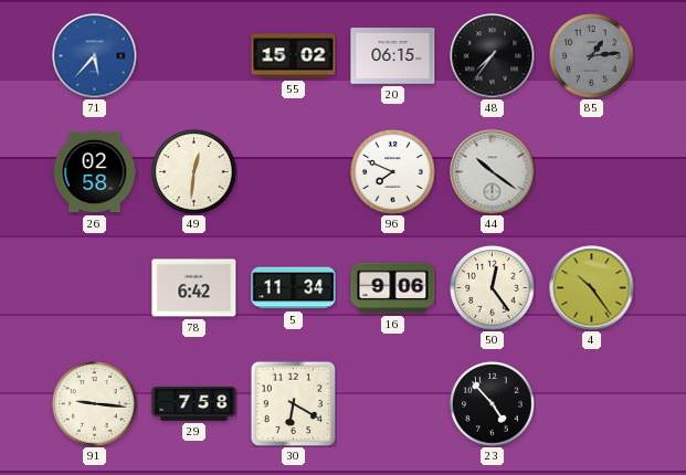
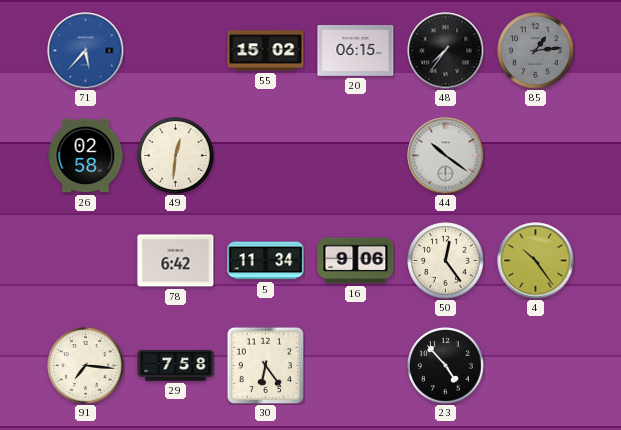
96: 7:49 -> none
91: 9:16 -> 7:16
30: 6:20 -> 6:24
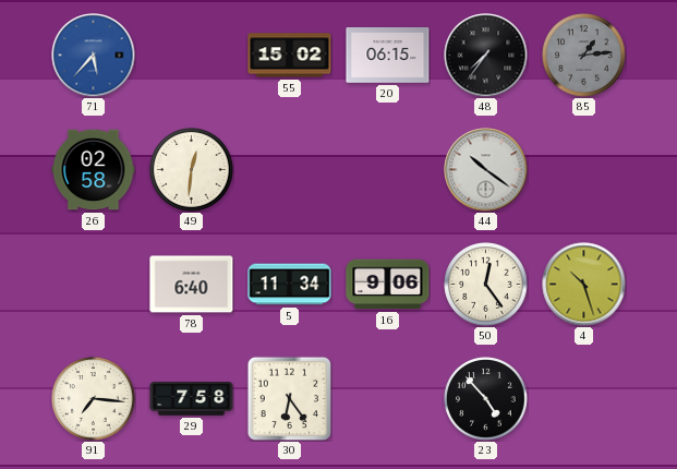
78: 6:42 -> 6:40
4: 10:24 -> 10:27
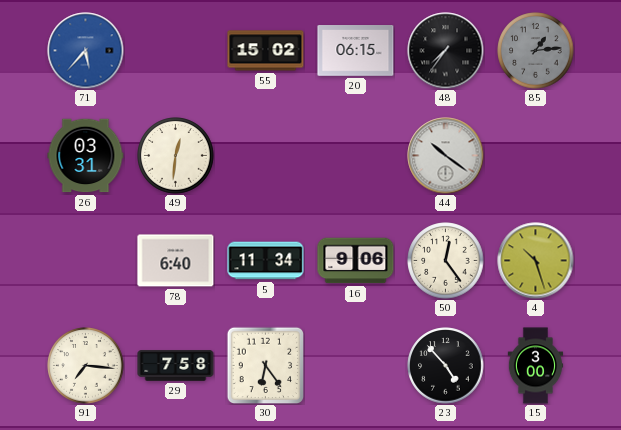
26: 02:58 -> 03:31
15: none -> 3:00
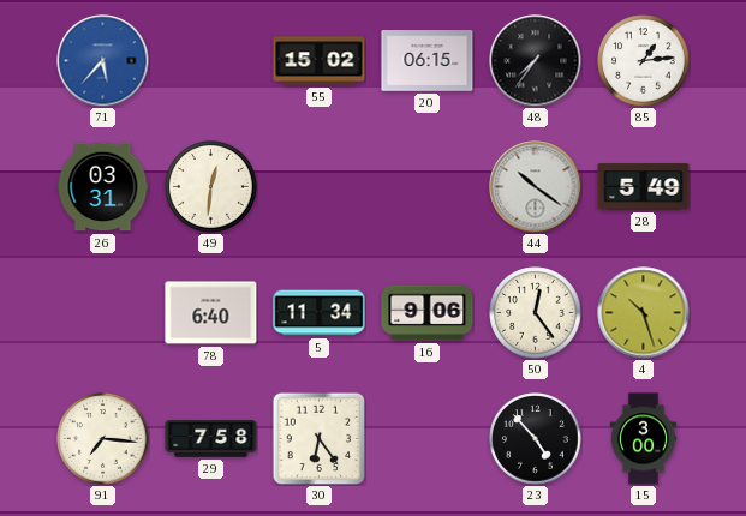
85 dial: grey -> white
28: none -> 5:49
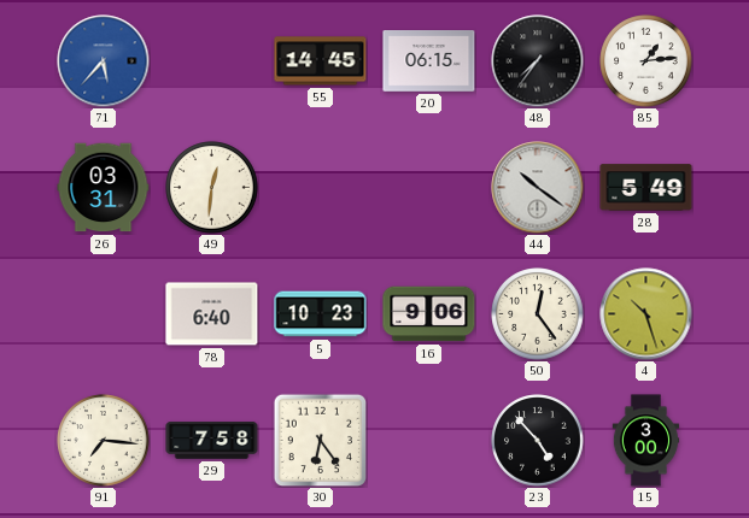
55: 15:02 -> 14:45
5: 11:34 -> 10:23
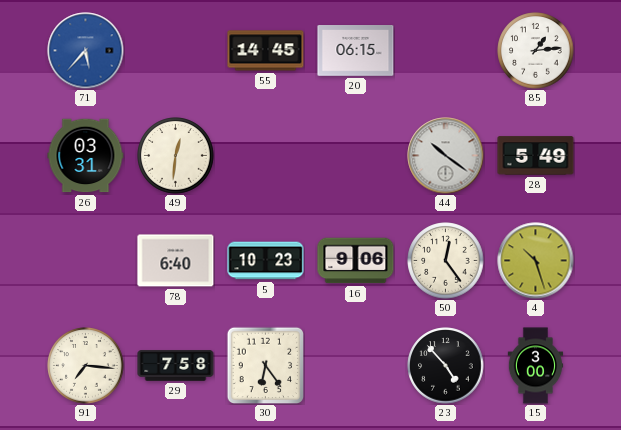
48: 7:36 -> none
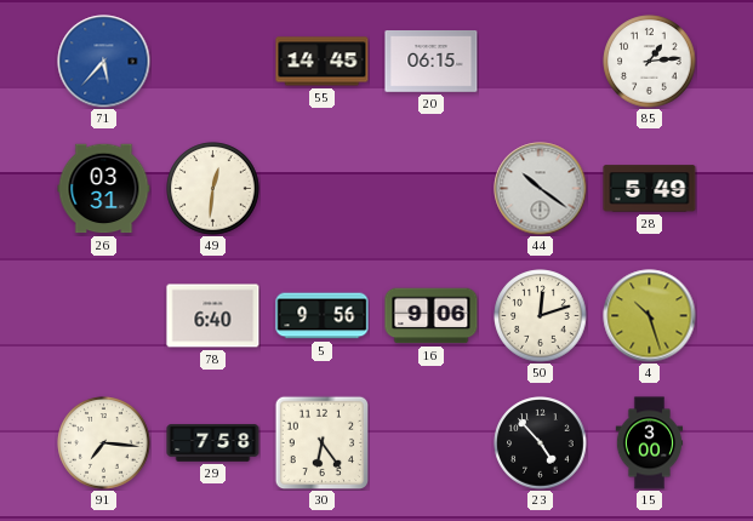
5: 10:23 -> 9:56
50: 12:24 -> 12:12
